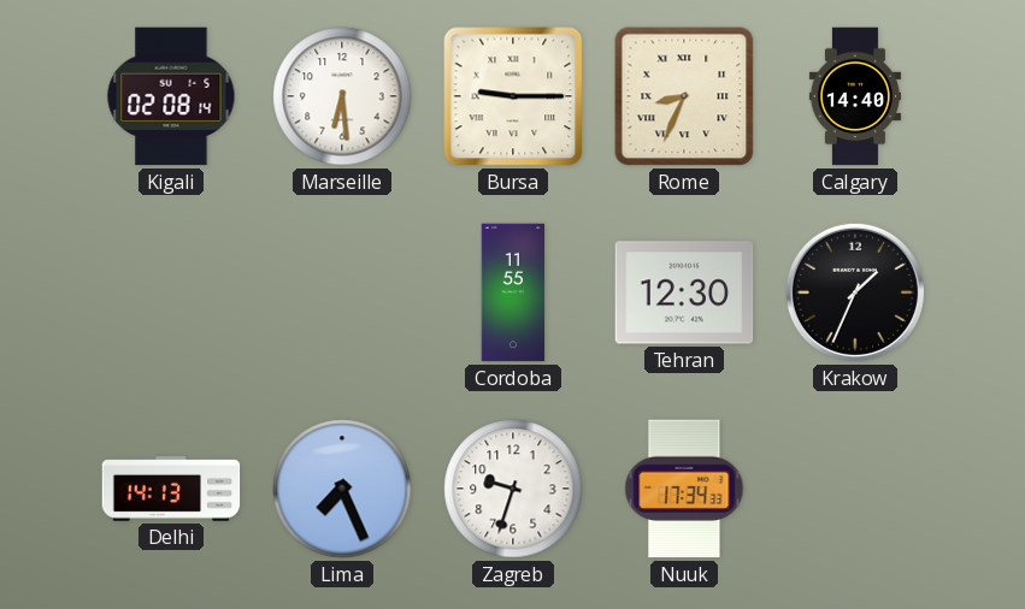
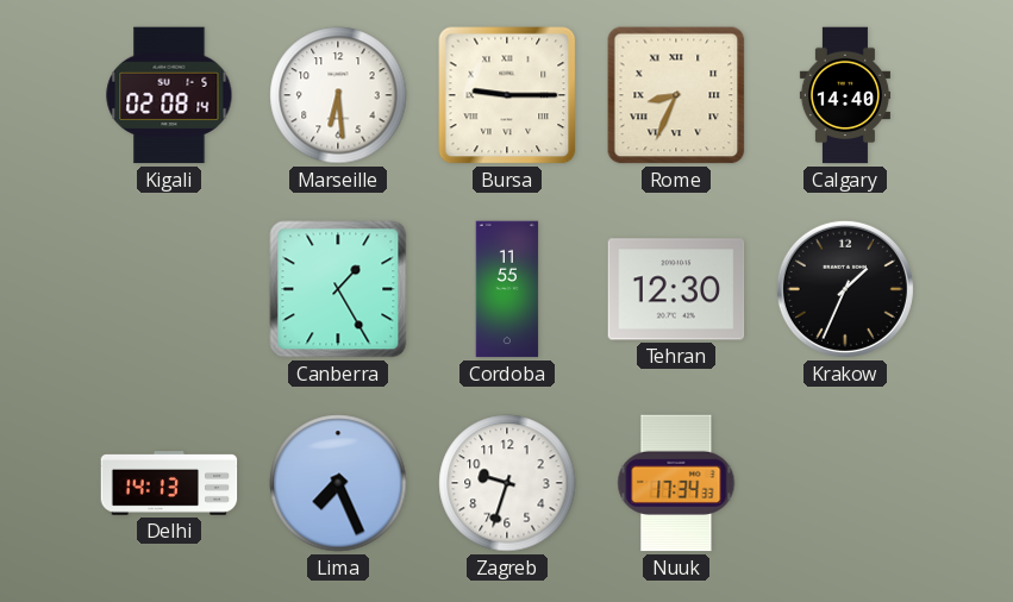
Canberra: none -> 1:25
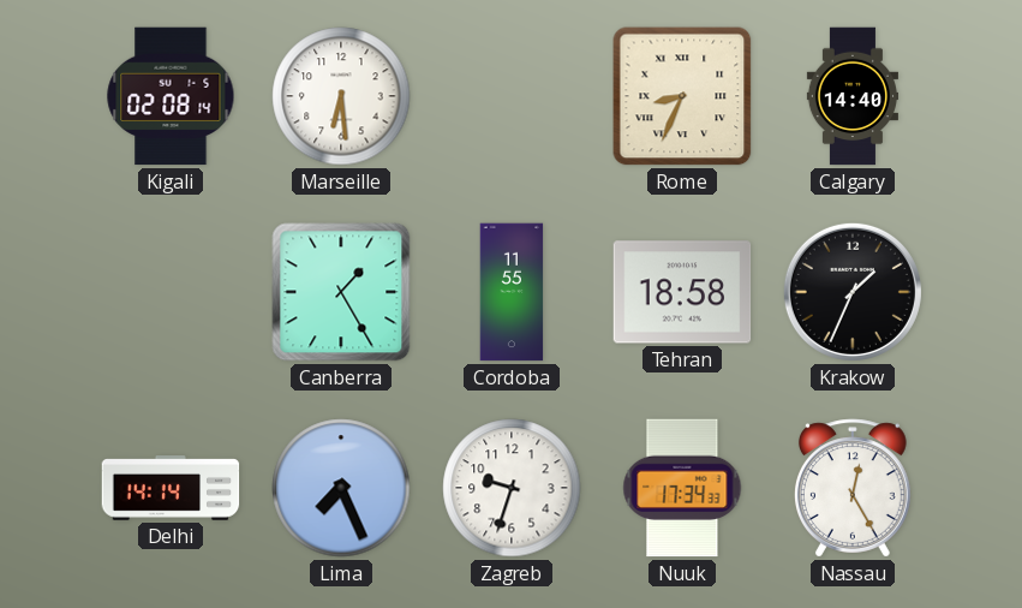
Bursa: 9:15 -> none
Tehran: 12:30 -> 18:58
Delhi: 14:13 -> 14:14
Nassau: none -> 12:25
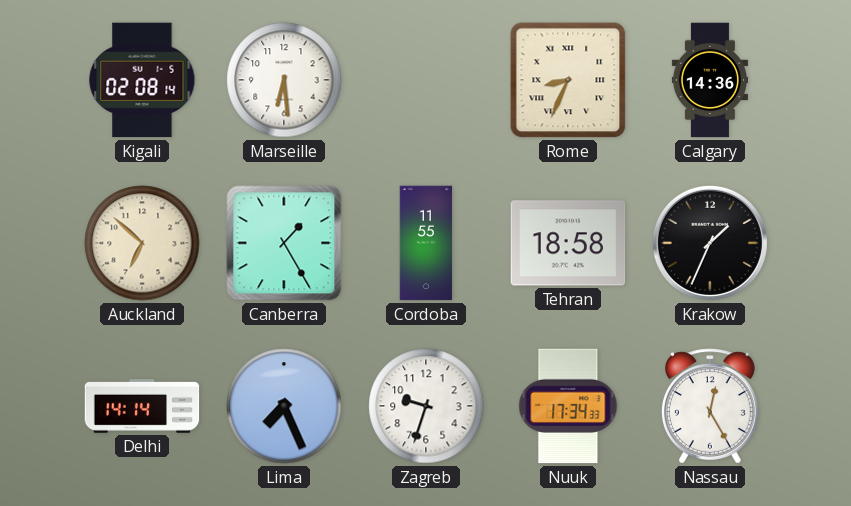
Calgary: 14:40 -> 14:36
Auckland: none -> 6:52
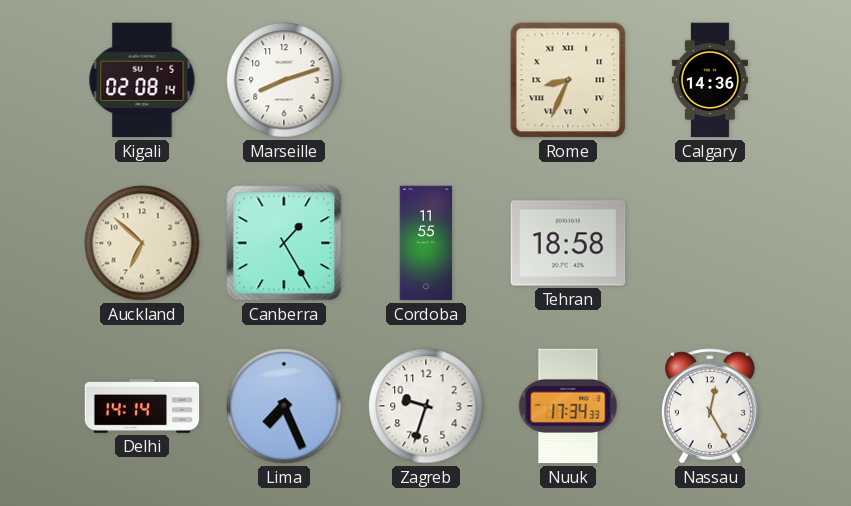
Marseille: 6:29 -> 8:12
Krakow: 1:34 -> none
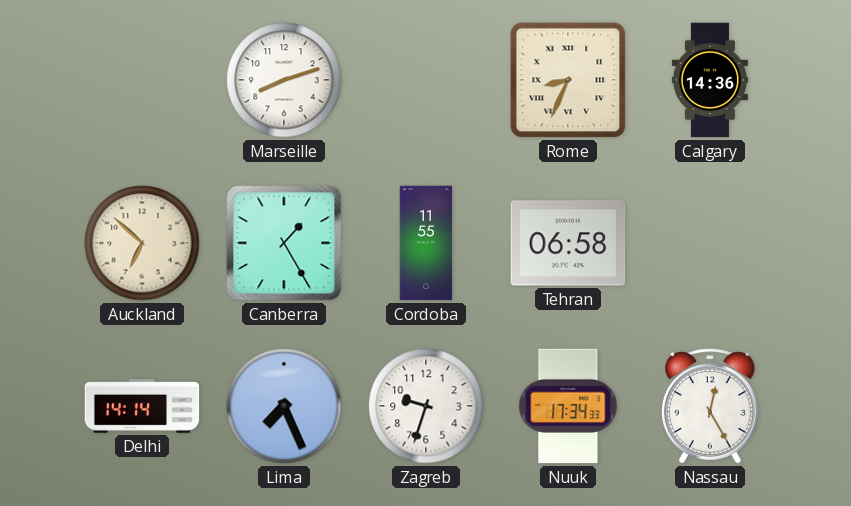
Kigali: 02:08 -> none
Tehran: 18:58 -> 06:58
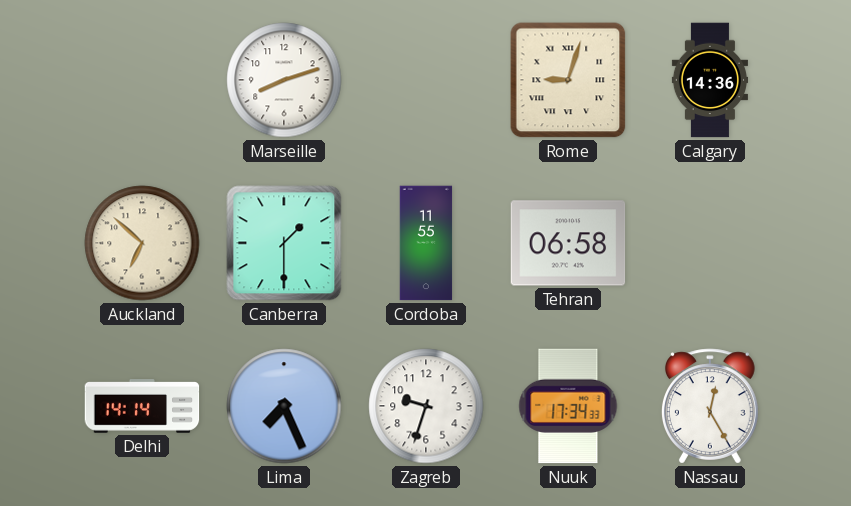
Rome: 8:34 -> 9:03
Canberra: 1:25 -> 1:30
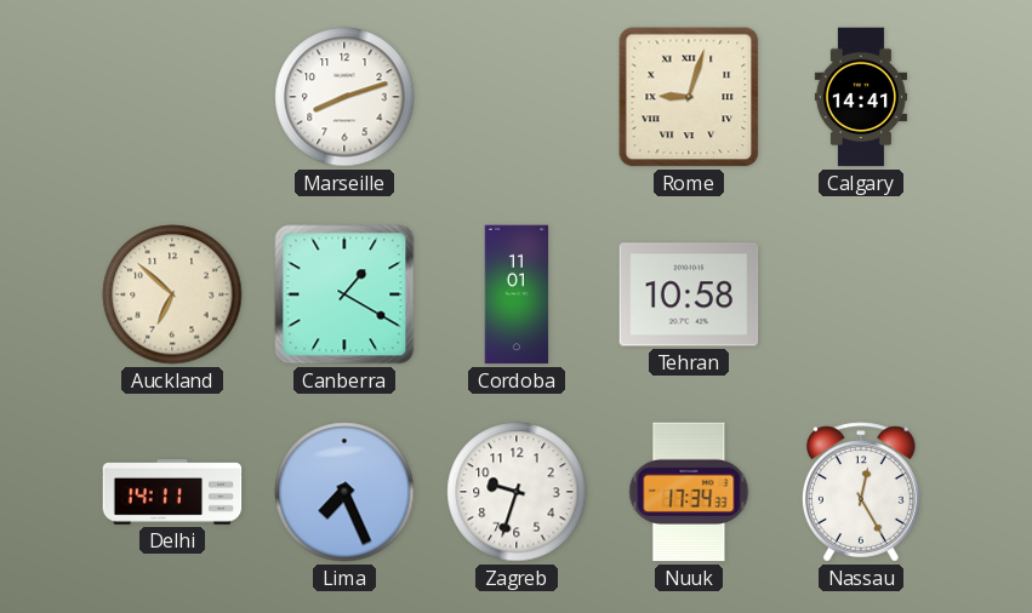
Calgary: 14:36 -> 14:41
Canberra: 1:30 -> 1:20
Cordoba: 11:55 -> 11:01
Tehran: 06:58 -> 10:58
Delhi: 14:14 -> 14:11
